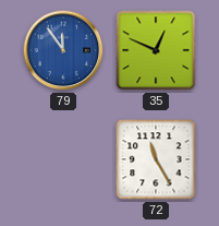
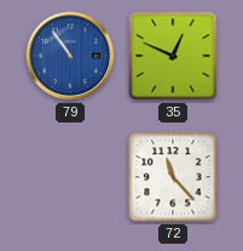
79: 11:54 -> 10:54
72: 11:25 -> 11:23
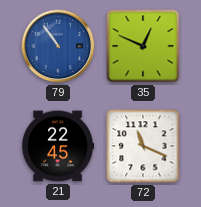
21: none -> 22:45
72: 11:23 -> 11:19
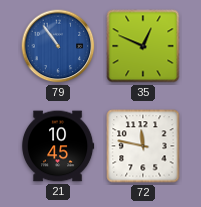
21: 22:45 -> 10:45
72: 11:19 -> 11:47
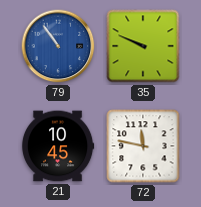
35: 12:49 -> 9:49
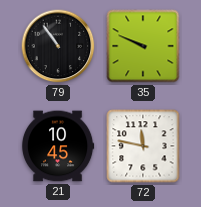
79 dial: blue -> black
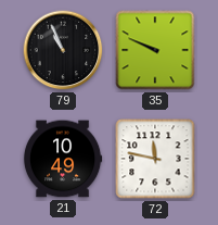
79: 10:54 -> 10:56
21: 10:45 -> 10:49
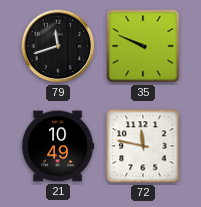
79: 10:56 -> 11:42
